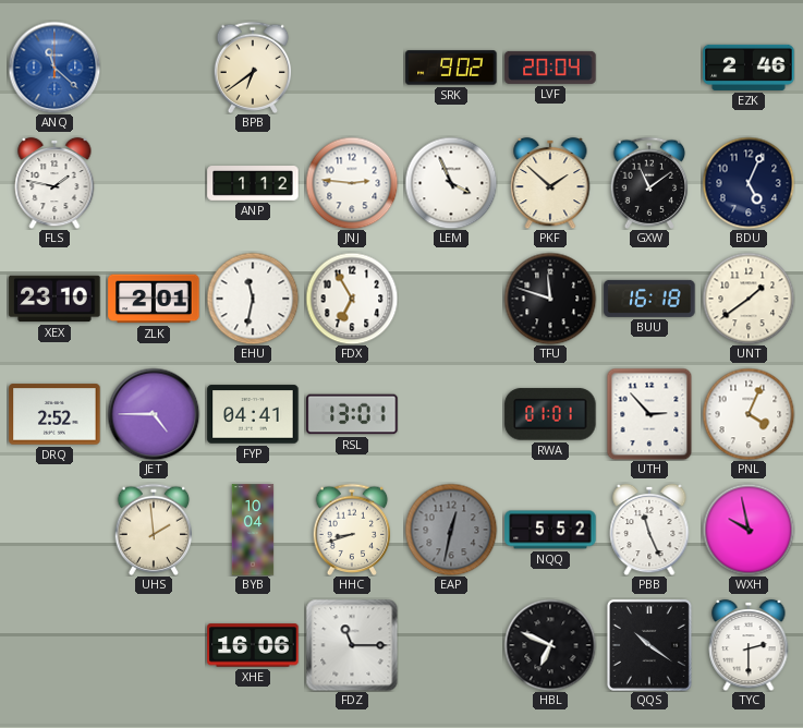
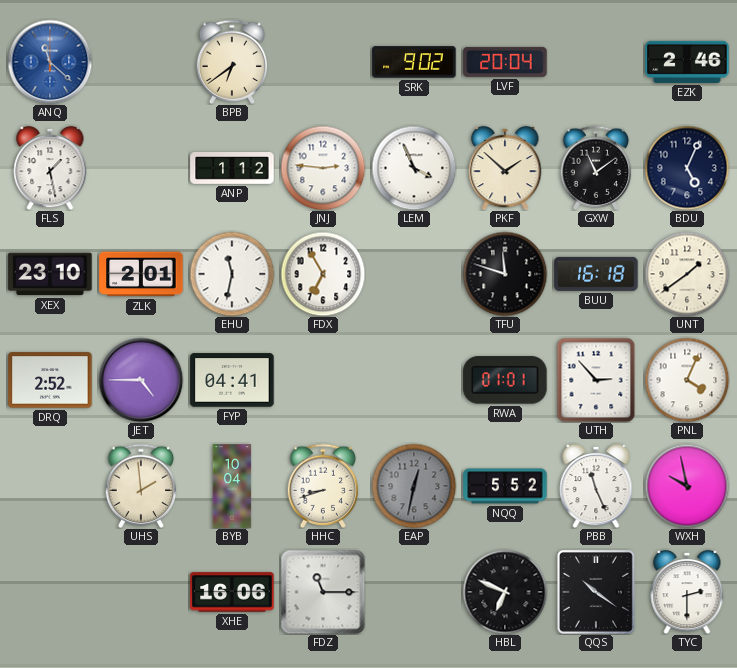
FLS: 1:47 -> 1:28
RSL: 13:01 -> none
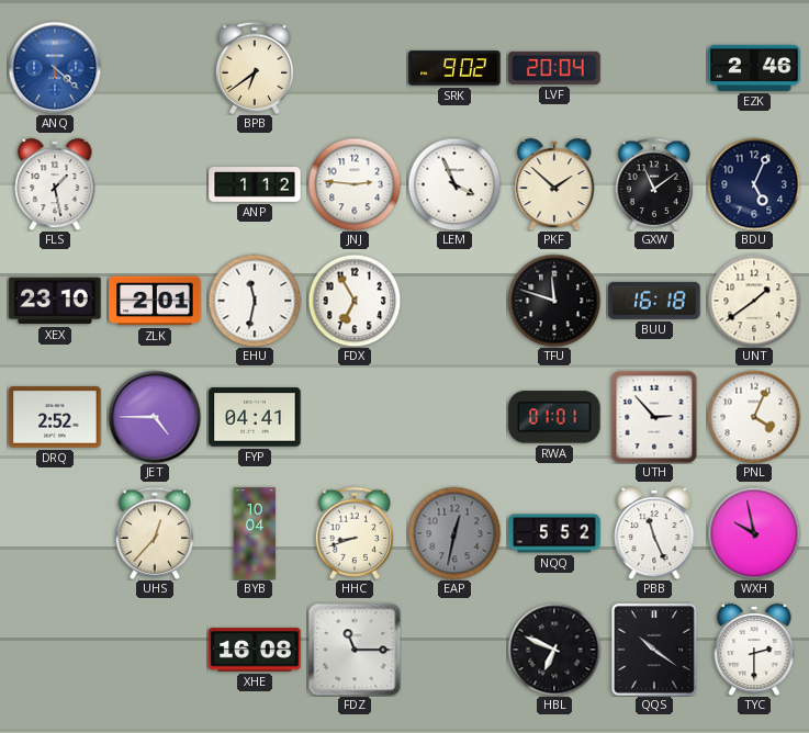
ANQ: 11:22 -> 4:22
UHS: 1:59 -> 12:37
XHE: 16:06 -> 16:08
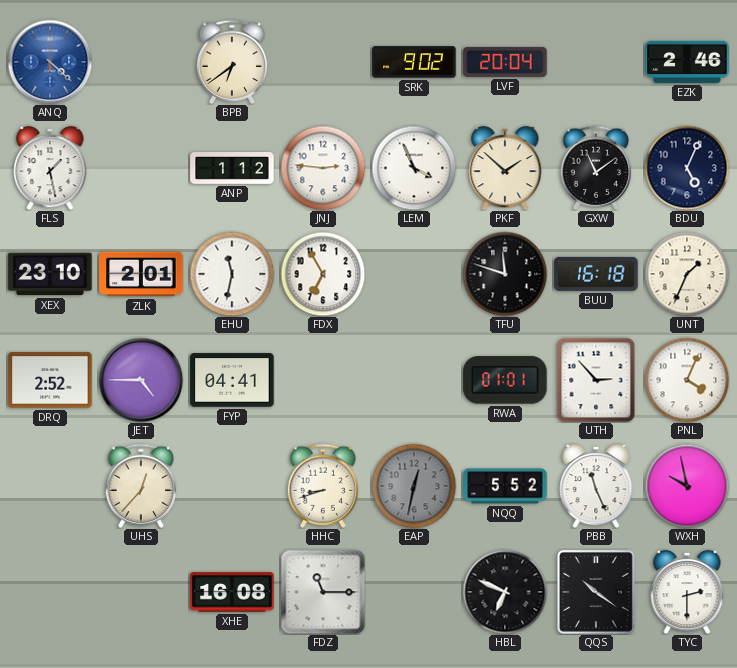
UNT: 1:39 -> 1:34
BYB: 10:04 -> none
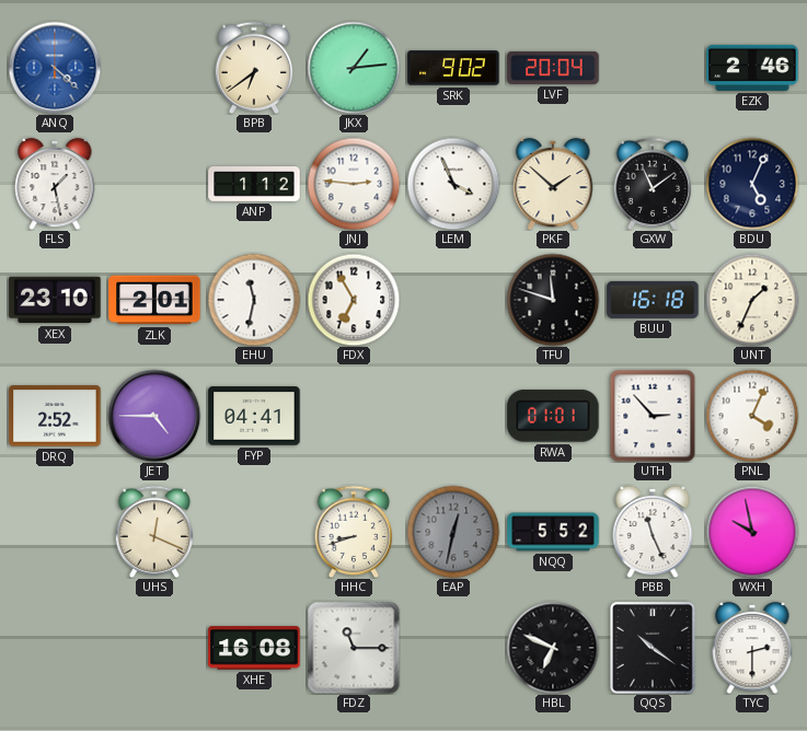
JKX: none -> 1:14
UHS: 12:37 -> 12:19
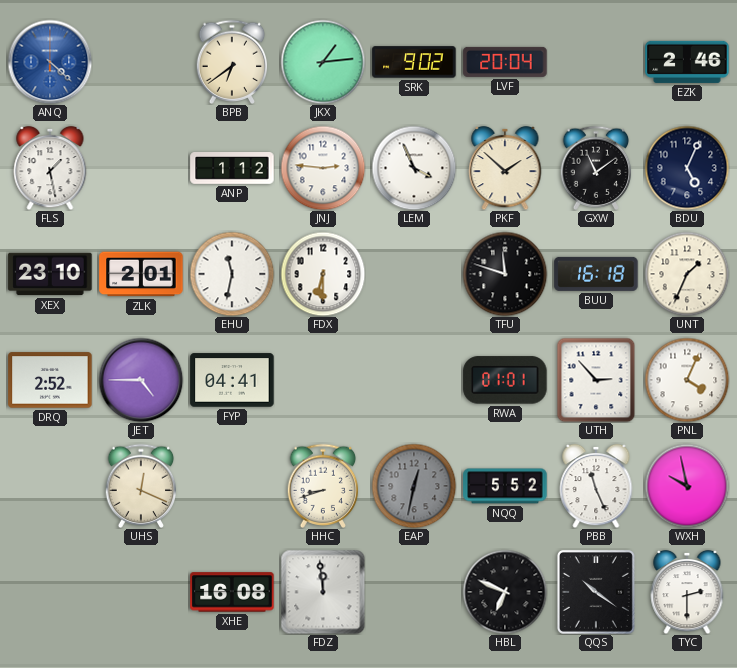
FDX: 6:55 -> 6:30
FDZ: 11:15 -> 11:59
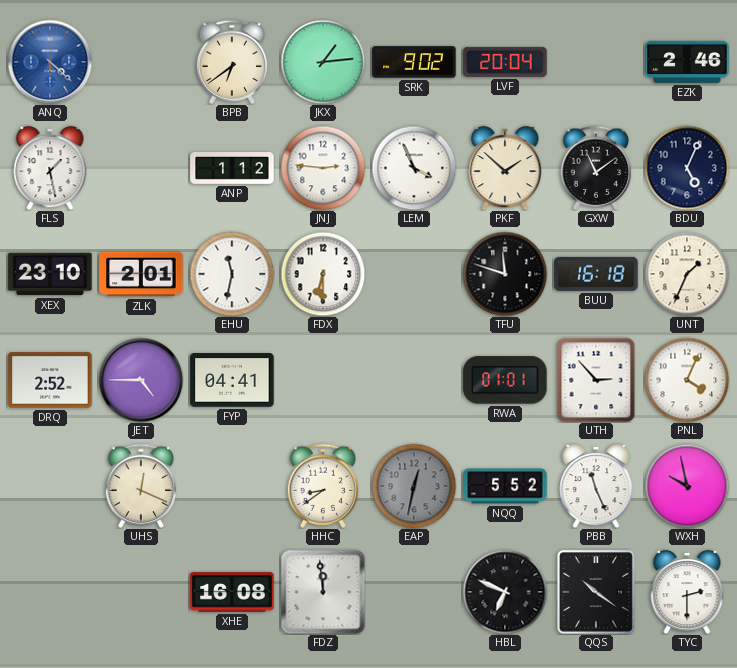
HHC: 8:42 -> 8:39
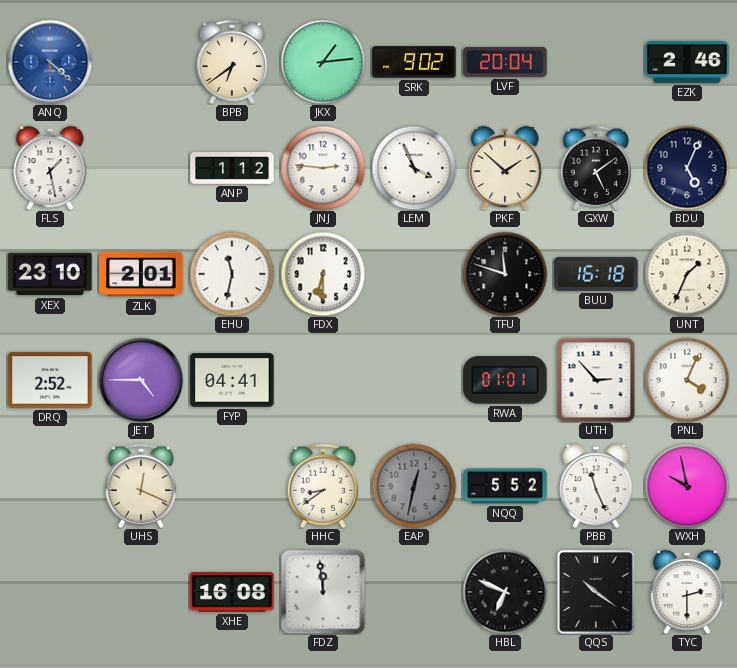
GXW: 11:09 -> 5:09
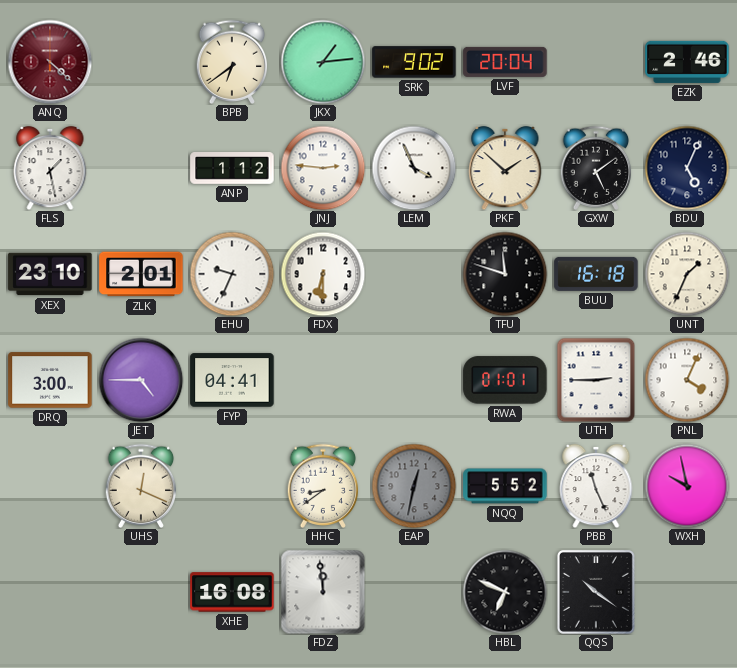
ANQ dial: blue -> burgundy
EHU: 11:32 -> 9:34
DRQ: 2:52 -> 3:00
UTH: 2:53 -> 2:45
TYC: 2:30 -> none
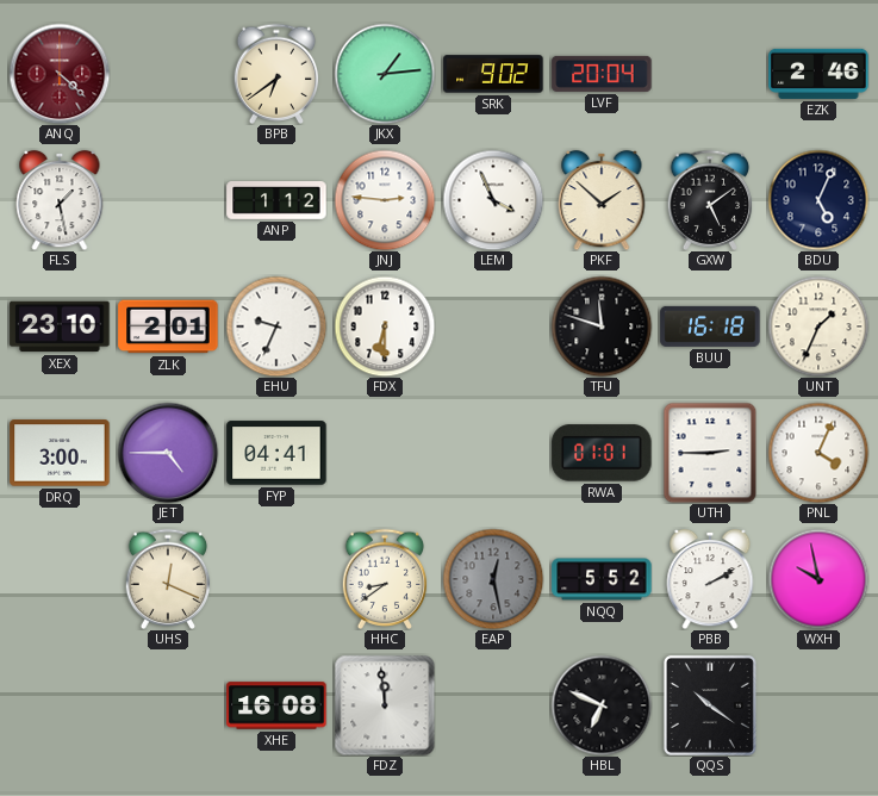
EAP: 12:32 -> 12:28
PBB: 11:26 -> 2:10
